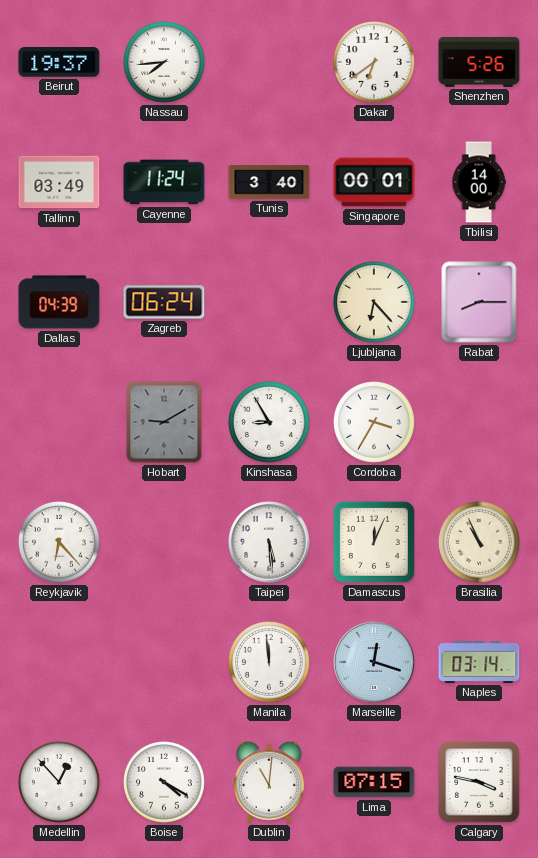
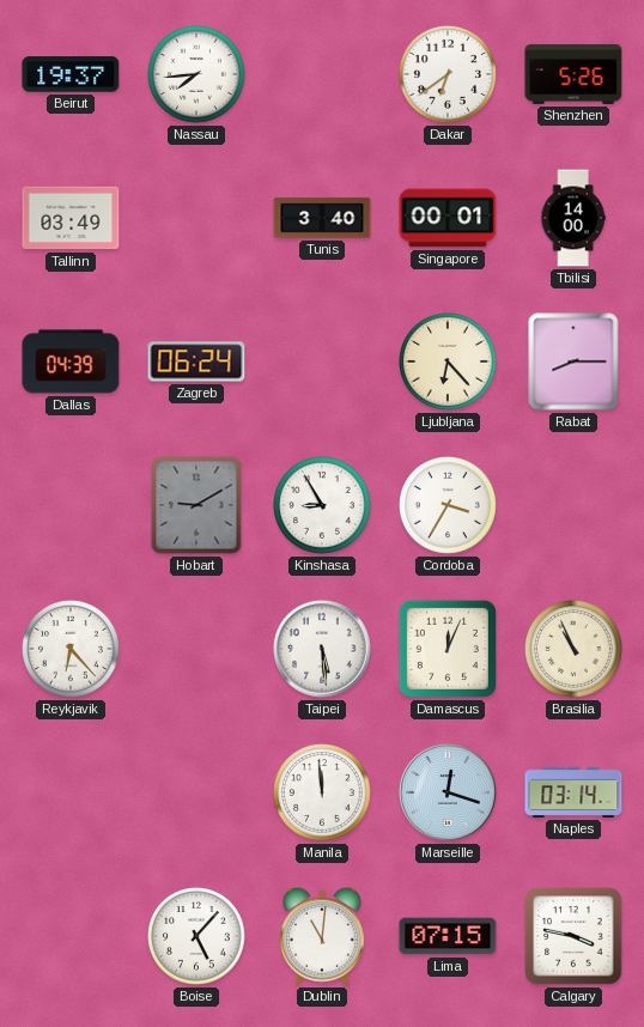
Cayenne: 11:24 -> none
Medellin: 12:53 -> none
Boise: 4:20 -> 5:07
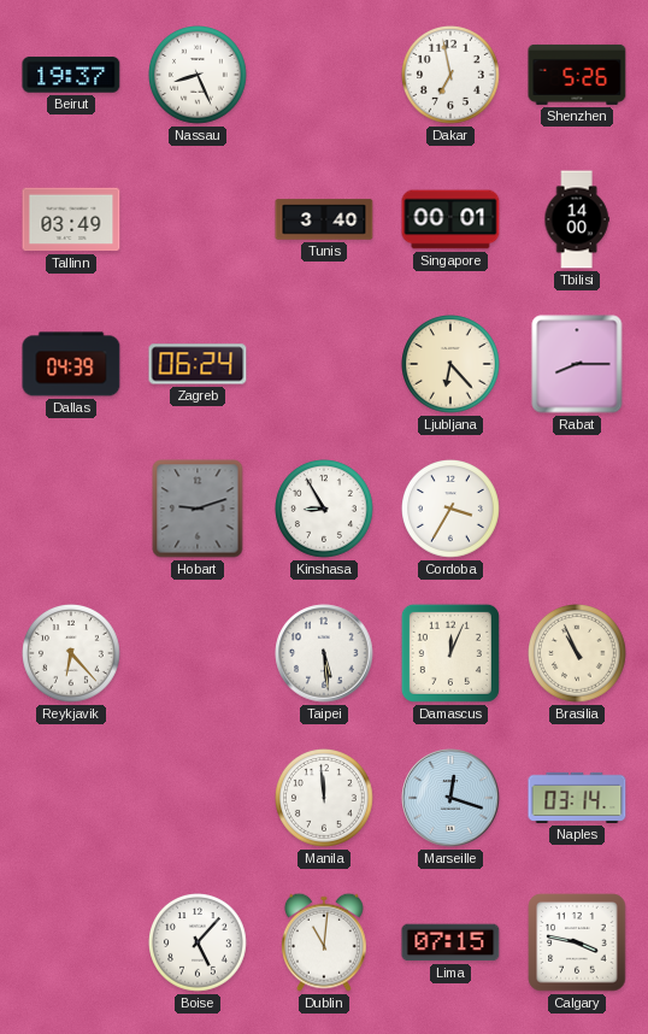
Nassau: 7:44 -> 8:26
Dakar: 6:39 -> 6:58
Hobart: 9:10 -> 9:12
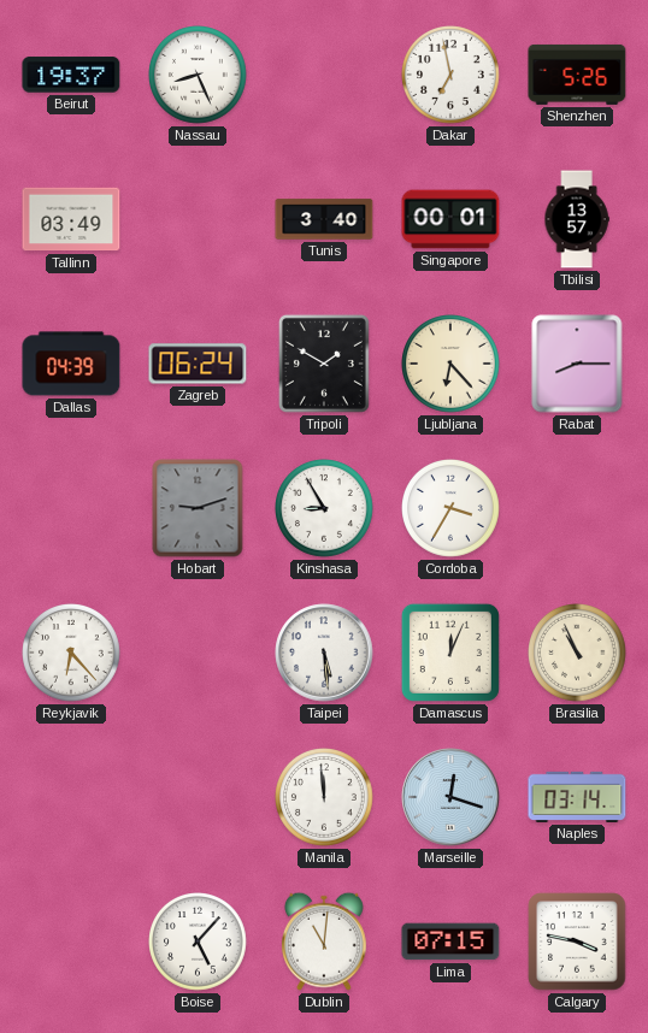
Tbilisi: 14:00 -> 13:57
Tripoli: none -> 1:50
